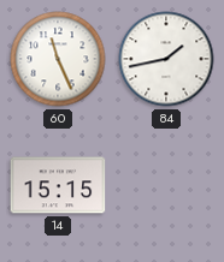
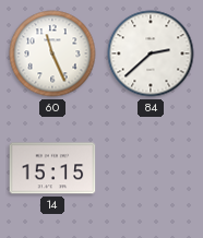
84: 1:43 -> 2:38
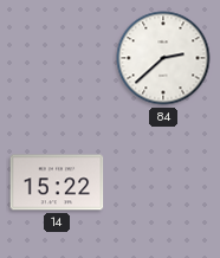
60: 11:26 -> none
14: 15:15 -> 15:22
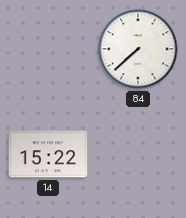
84: 2:38 -> 7:38
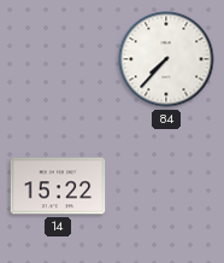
84: 7:38 -> 7:37
